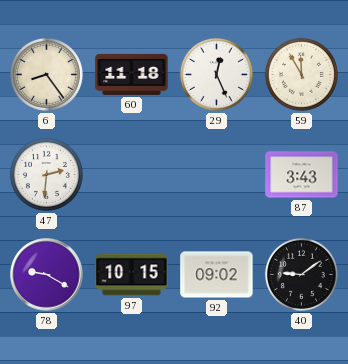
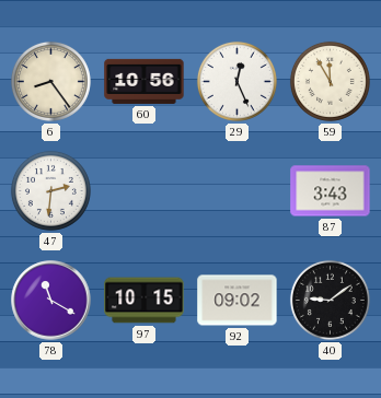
60: 11:18 -> 10:56
78: 9:20 -> 11:20
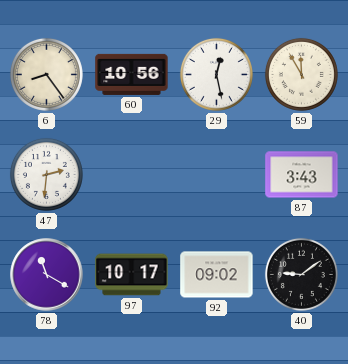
29: 12:26 -> 12:28
97: 10:15 -> 10:17
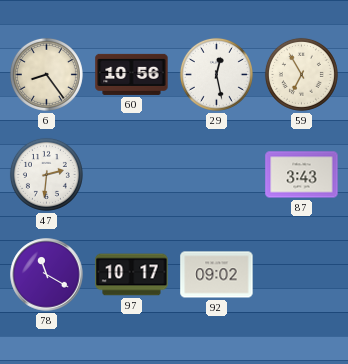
59: 11:55 -> 6:55
40: 9:09 -> none
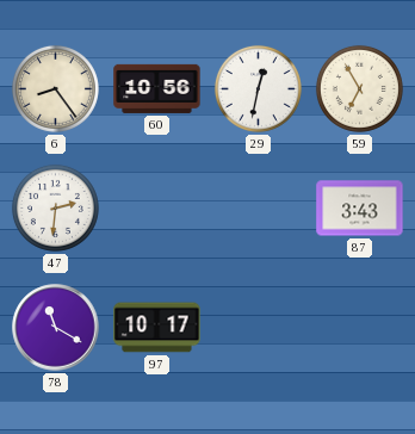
29: 12:28 -> 12:32
92: 09:02 -> none
